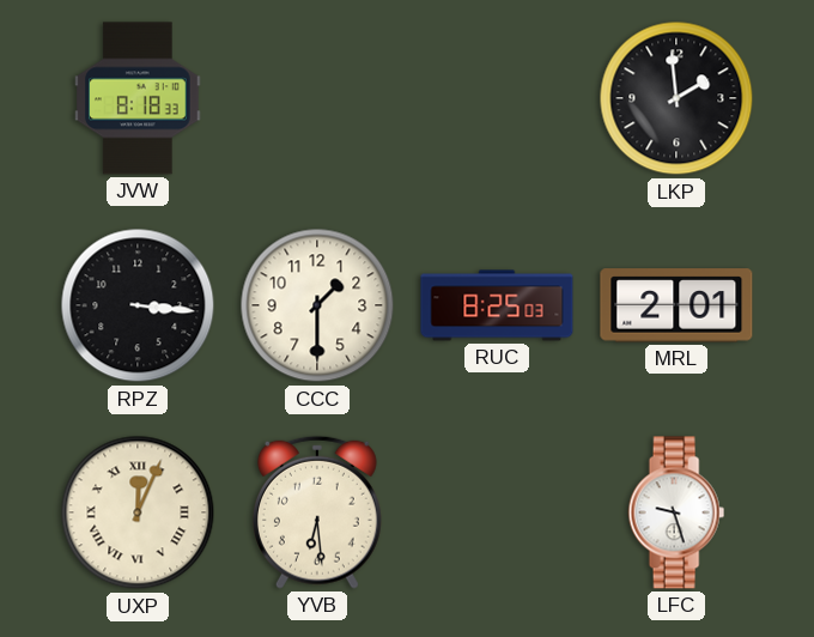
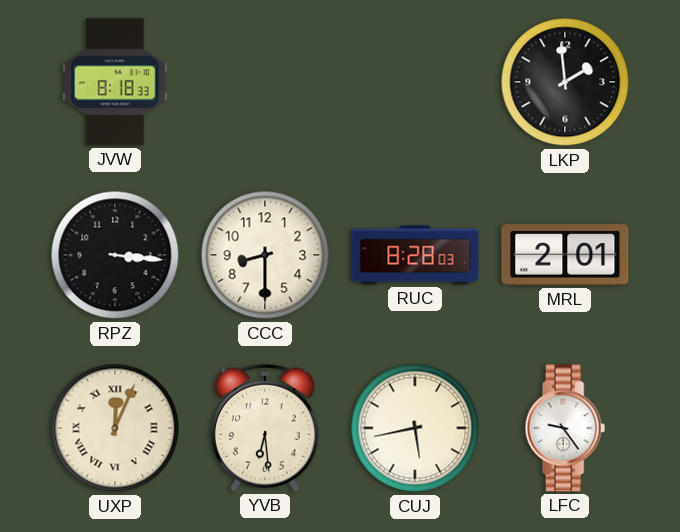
CCC: 1:30 -> 8:30
RUC: 8:25 -> 8:28
CUJ: none -> 5:43
LFC: 9:27 -> 9:24
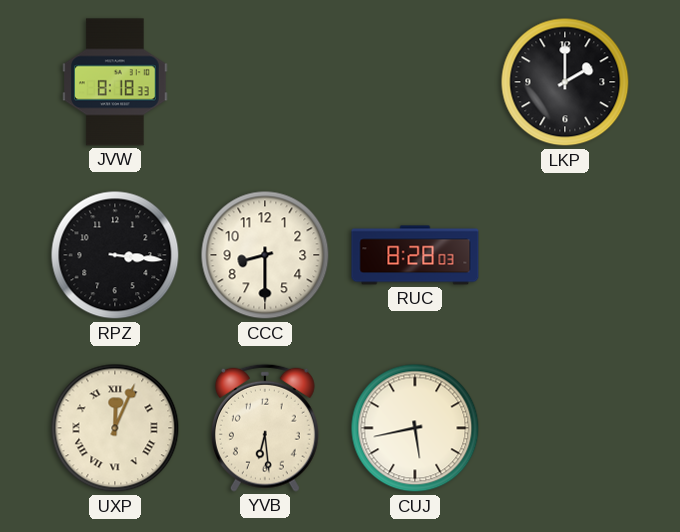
LKP: 1:59 -> 2:00
MRL: 2:01 -> none
LFC: 9:24 -> none
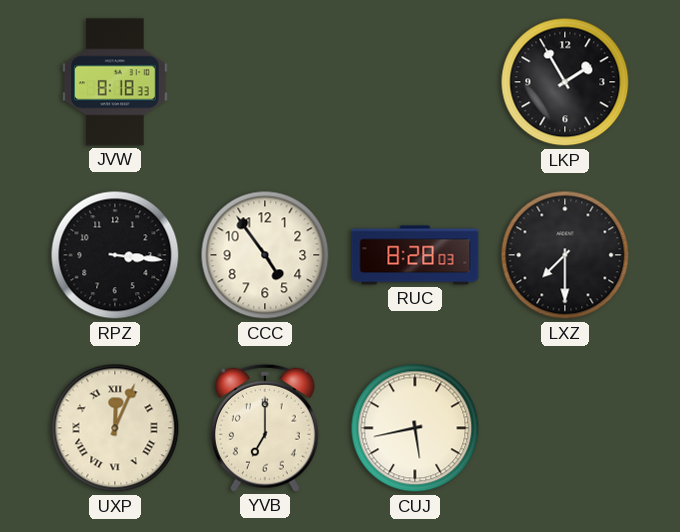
LKP: 2:00 -> 1:55
CCC: 8:30 -> 4:54
LXZ: none -> 7:30
YVB: 6:29 -> 7:00
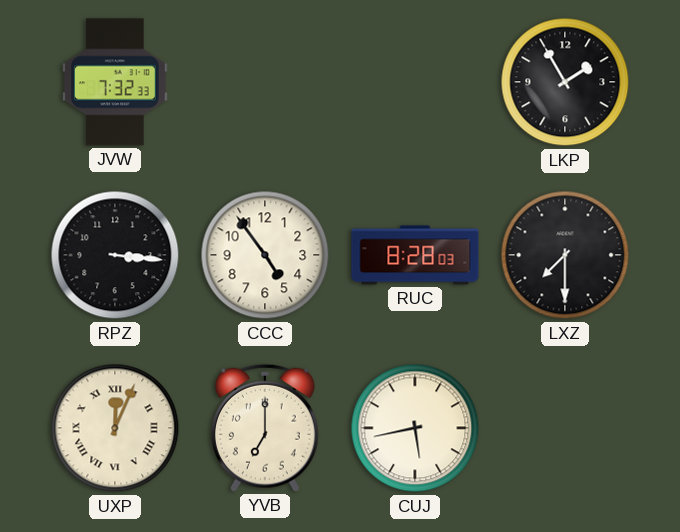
JVW: 8:18 -> 7:32
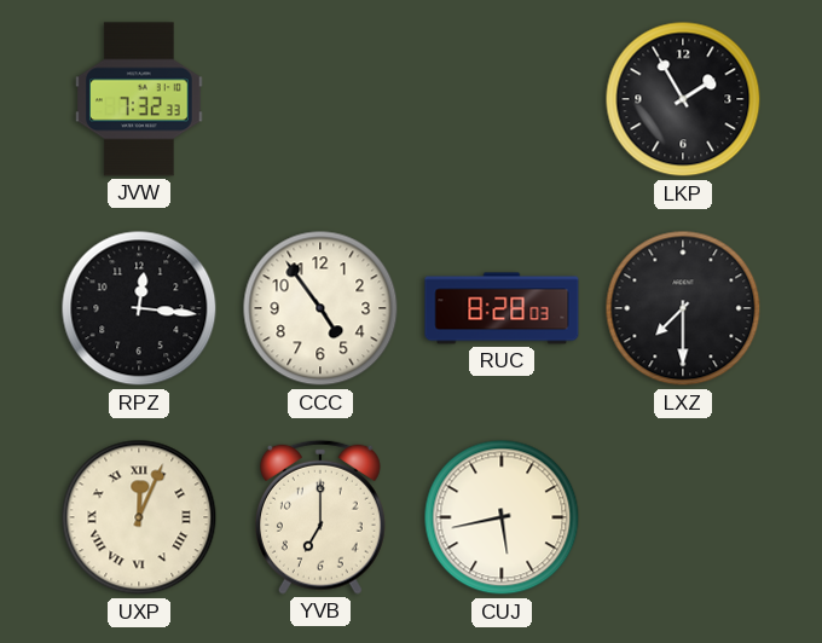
RPZ: 3:16 -> 12:16
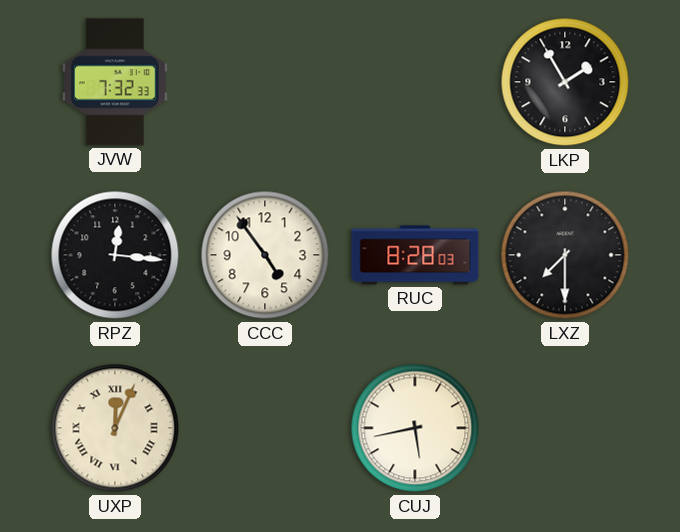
YVB: 7:00 -> none
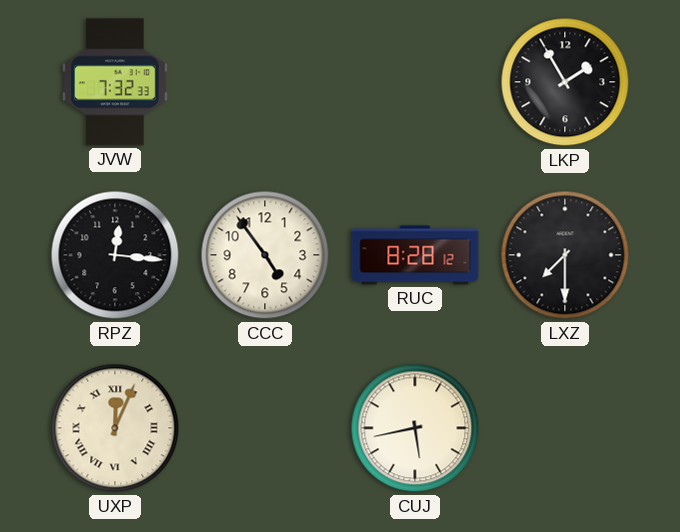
RUC: 8:28:03 -> 8:28:12
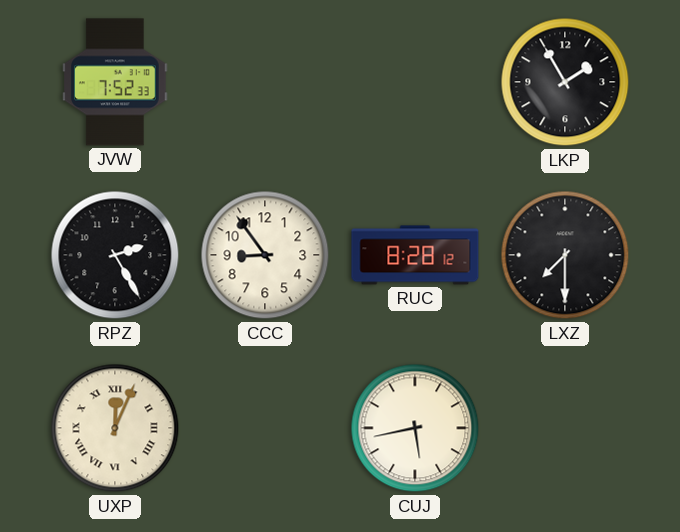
JVW: 7:32 -> 7:52
RPZ: 12:16 -> 2:25
CCC: 4:54 -> 8:54
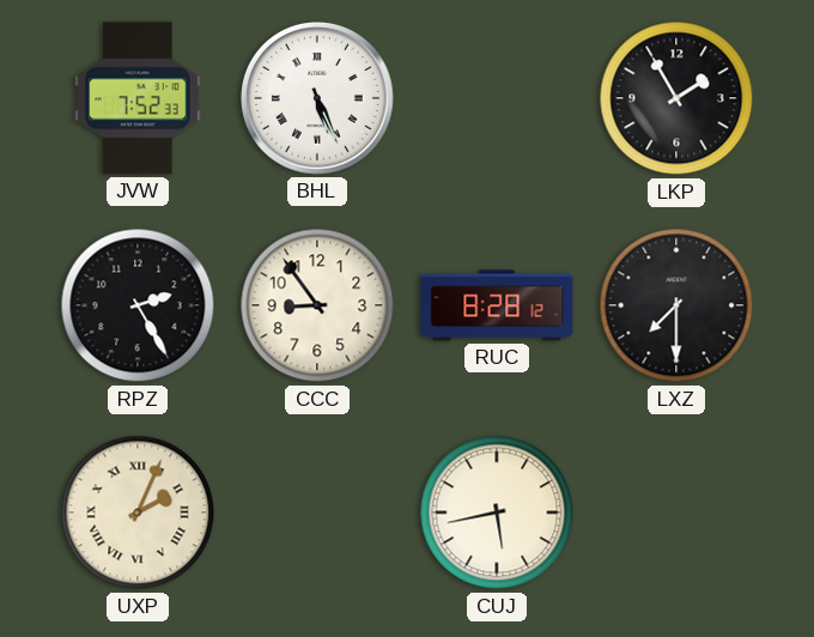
BHL: none -> 5:26
UXP: 12:04 -> 2:04
